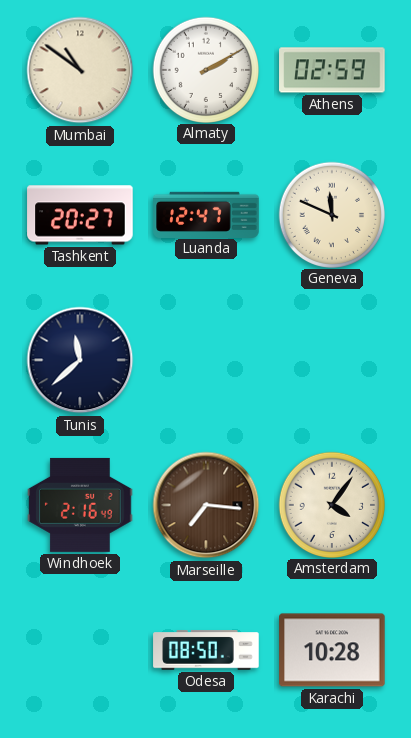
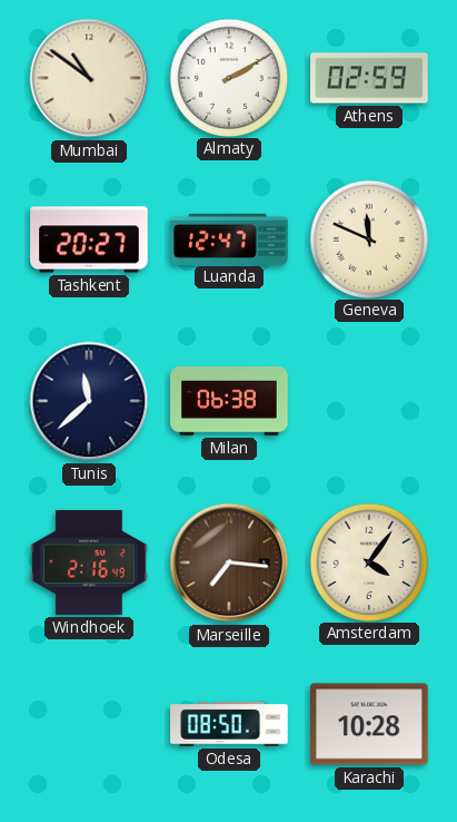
Milan: none -> 06:38
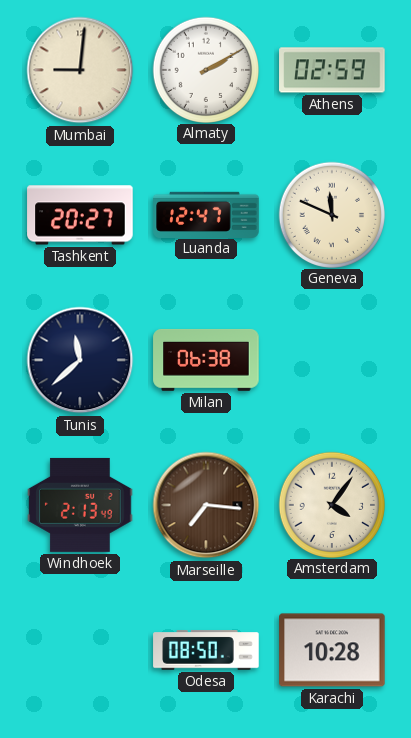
Mumbai: 10:51 -> 9:01
Windhoek: 2:16 -> 2:13
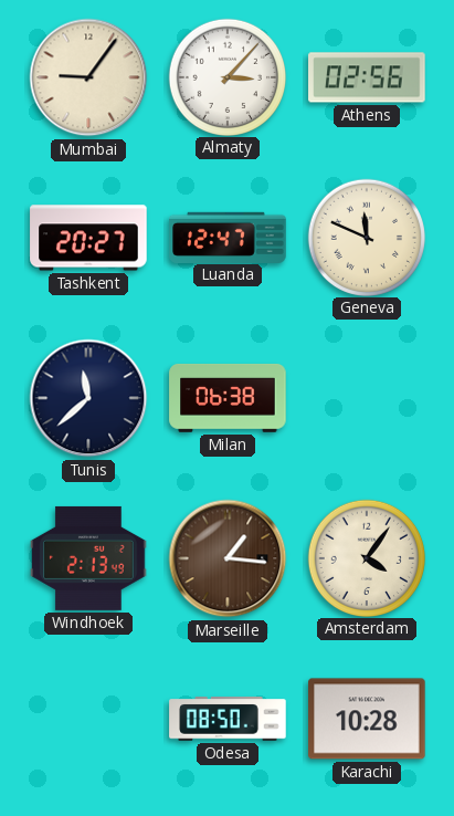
Mumbai: 9:01 -> 9:06
Almaty: 2:10 -> 3:07
Athens: 02:59 -> 02:56
Marseille: 7:16 -> 1:16
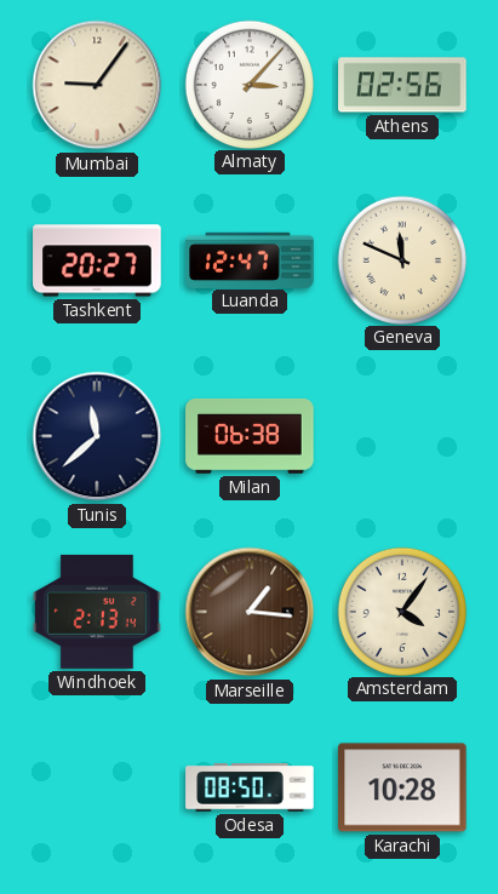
Windhoek: 2:13:49 -> 2:13:14
